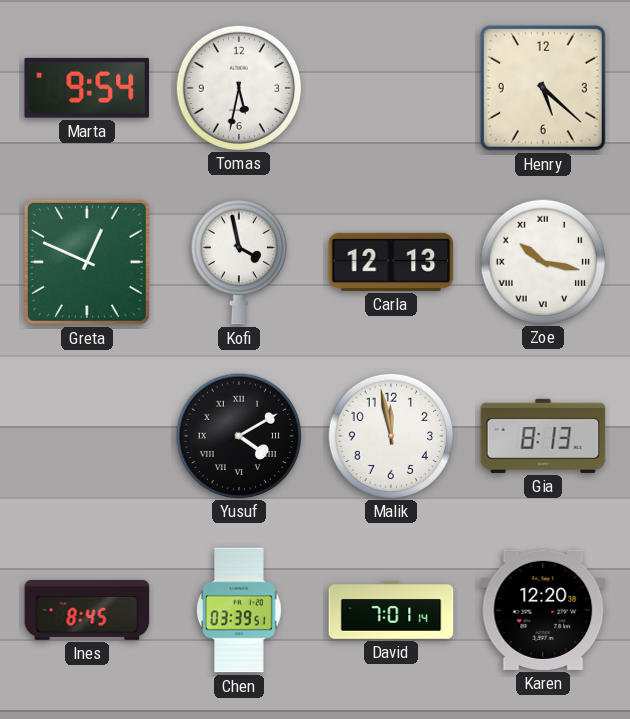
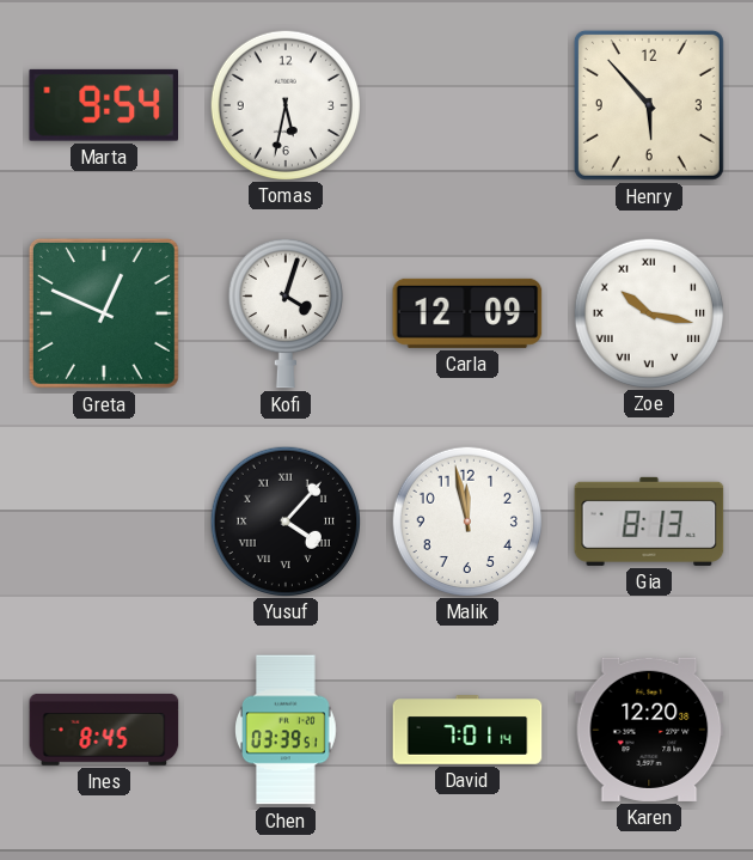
Henry: 5:22 -> 5:53
Kofi: 3:58 -> 4:03
Carla: 12:13 -> 12:09
Yusuf: 4:10 -> 4:07
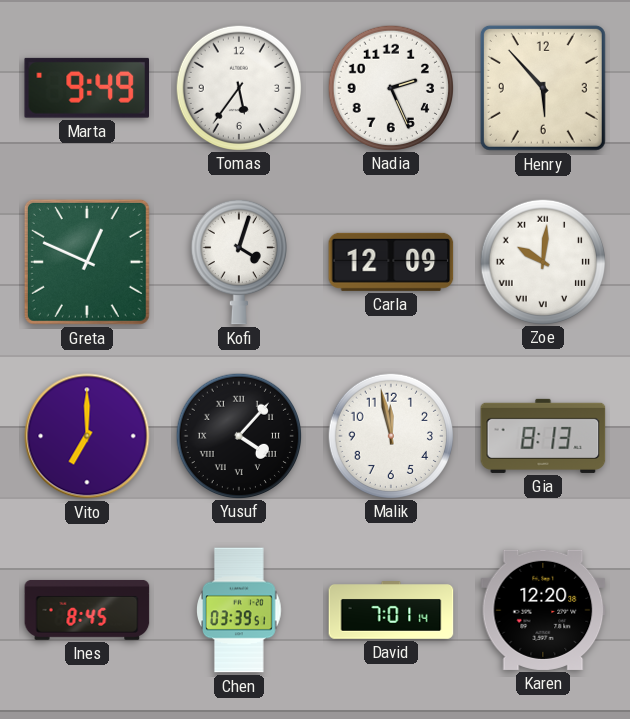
Marta: 9:54 -> 9:49
Tomas: 5:32 -> 5:36
Nadia: none -> 2:26
Zoe: 10:17 -> 10:01
Vito: none -> 7:00
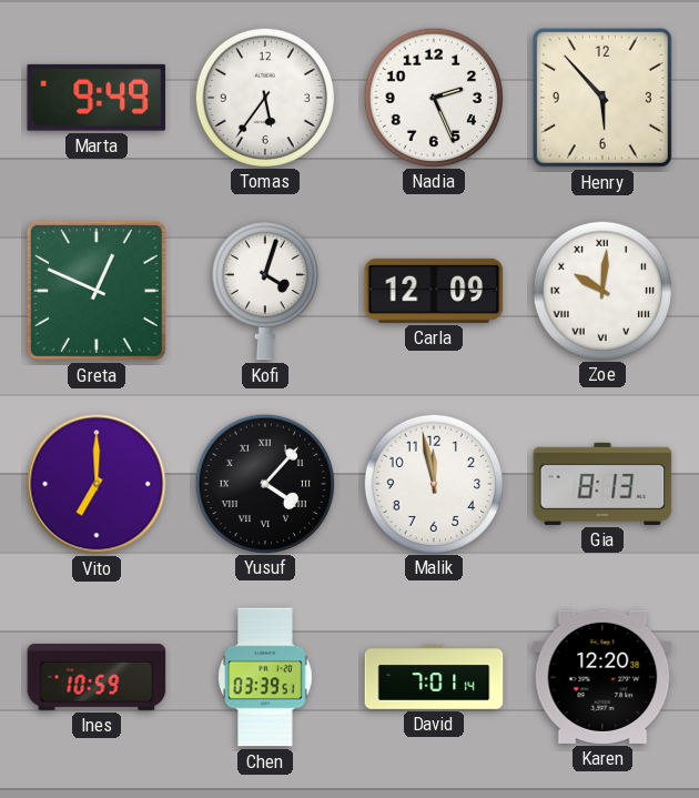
Ines: 8:45 -> 10:59
